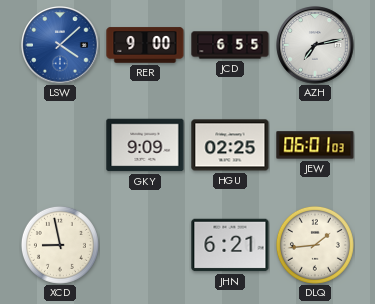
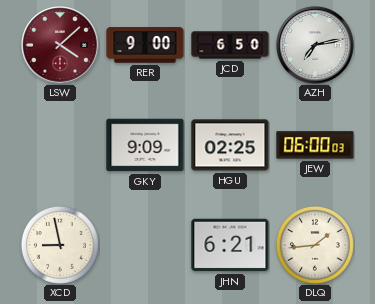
LSW dial: blue -> burgundy
JCD: 6:55 -> 6:50
JEW: 06:01 -> 06:00
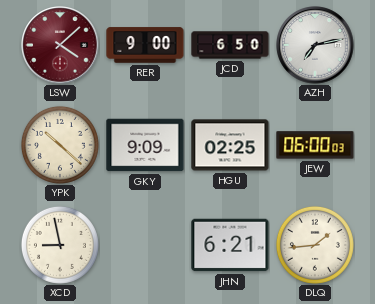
YPK: none -> 10:22
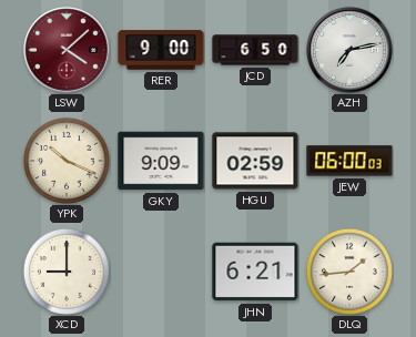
YPK: 10:22 -> 10:19
HGU: 02:25 -> 02:59
XCD: 8:58 -> 9:00
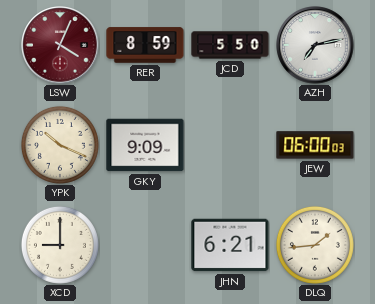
LSW: 4:08 -> 4:04
RER: 9:00 -> 8:59
JCD: 6:50 -> 5:50
HGU: 02:59 -> none
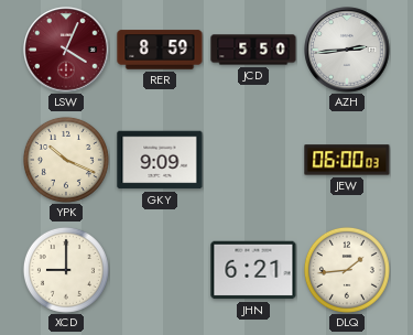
AZH: 7:13 -> 2:44
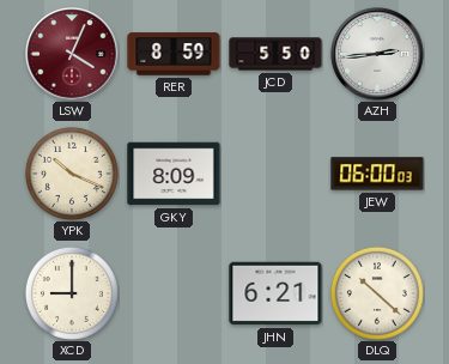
GKY: 9:09 -> 8:09
DLQ: 1:44 -> 10:22
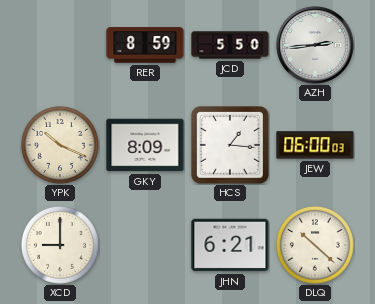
LSW: 4:04 -> none
HCS: none -> 1:16
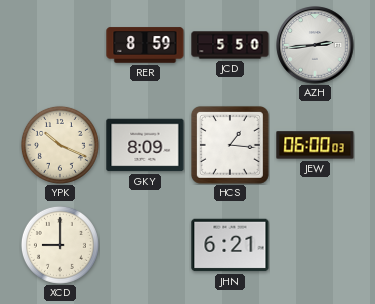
DLQ: 10:22 -> none
